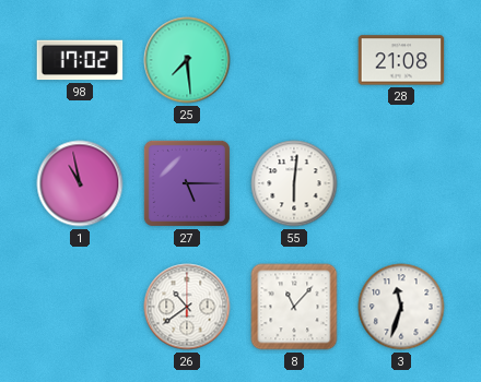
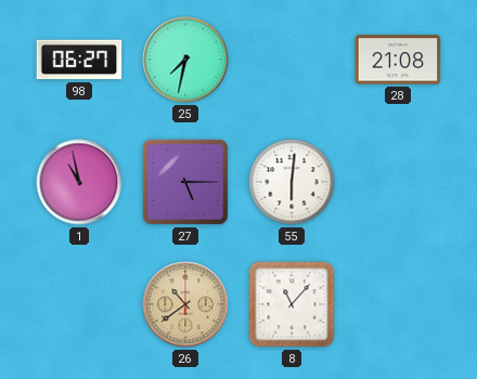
98: 17:02 -> 06:27
25: 7:29 -> 7:32
26 dial: white -> champagne
3: 11:33 -> none
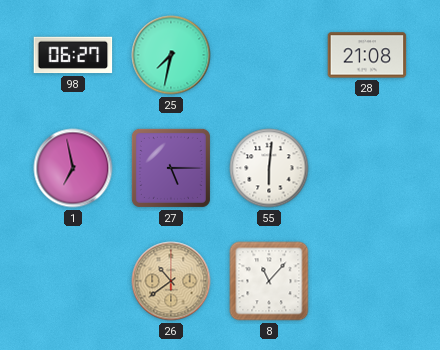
1: 10:58 -> 6:58
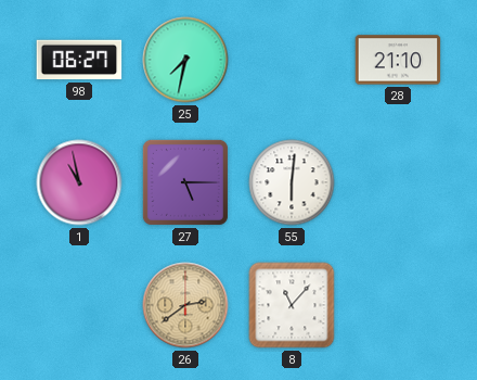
28: 21:08 -> 21:10
1: 6:58 -> 10:58
26: 10:39 -> 2:39
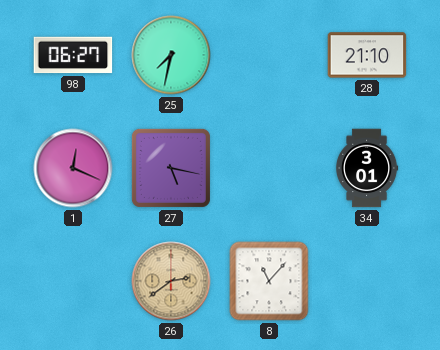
1: 10:58 -> 12:19
27: 5:15 -> 5:17
55: 6:01 -> none
34: none -> 3:01
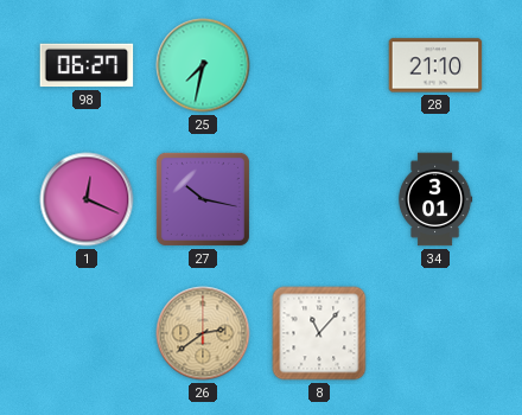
27: 5:17 -> 10:17
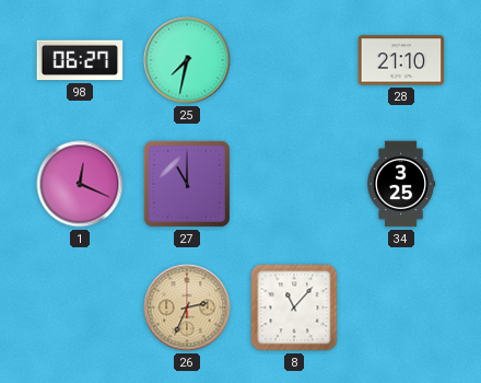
27: 10:17 -> 11:00
34: 3:01 -> 3:25
26: 2:39 -> 2:34
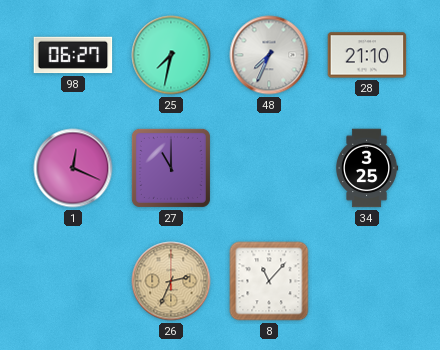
48: none -> 7:34
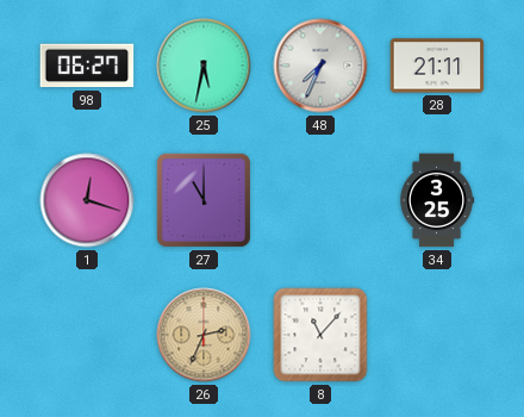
25: 7:32 -> 5:32
28: 21:10 -> 21:11
1: 12:19 -> 12:18
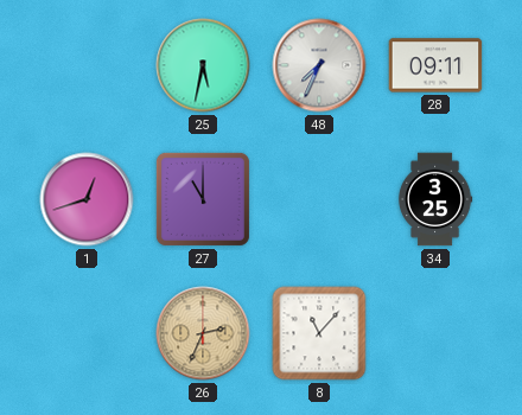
98: 06:27 -> none
28: 21:11 -> 09:11
1: 12:18 -> 12:42
